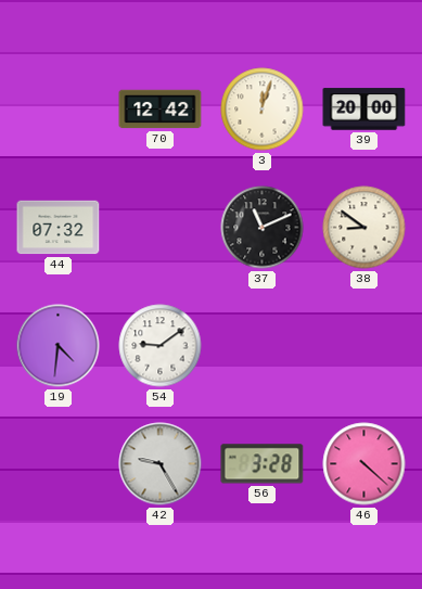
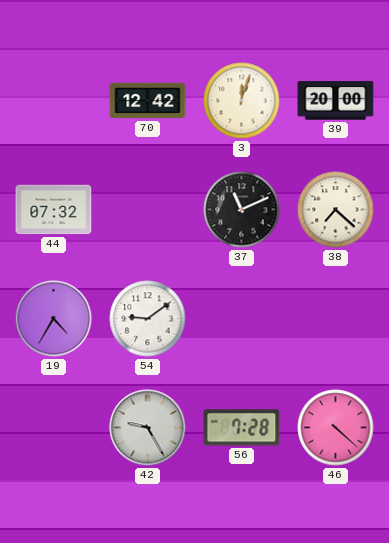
38: 8:51 -> 7:22
19: 4:31 -> 4:35
56: 3:28 -> 7:28
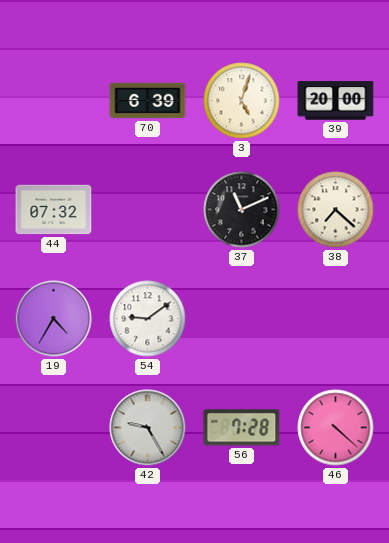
70: 12:42 -> 6:39
3: 12:03 -> 5:03
